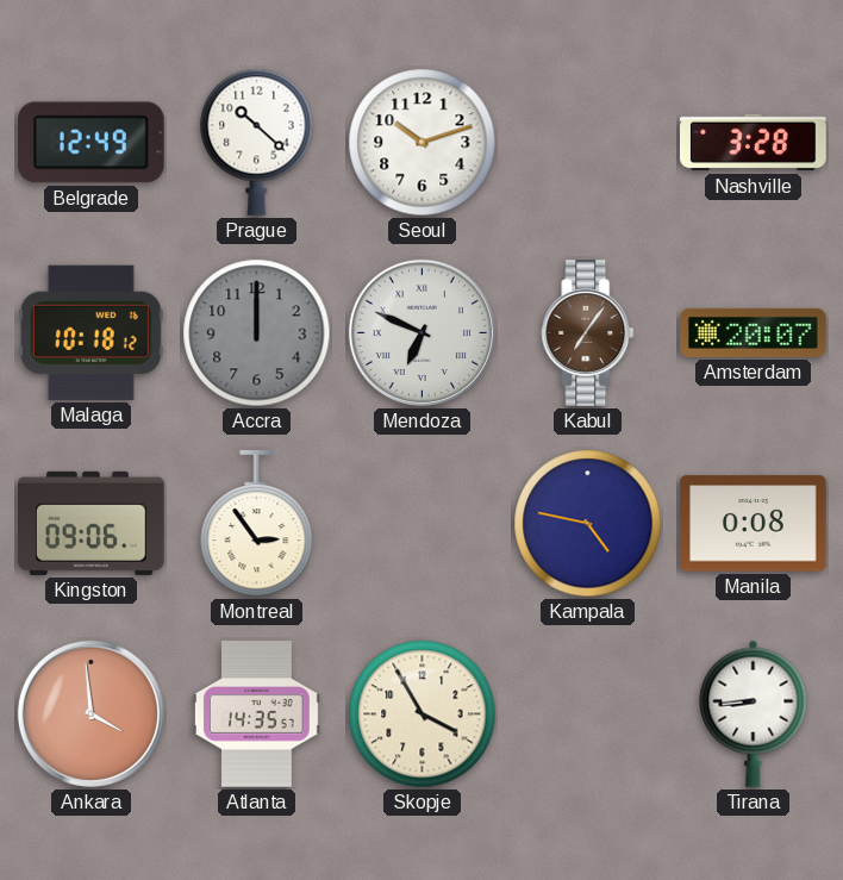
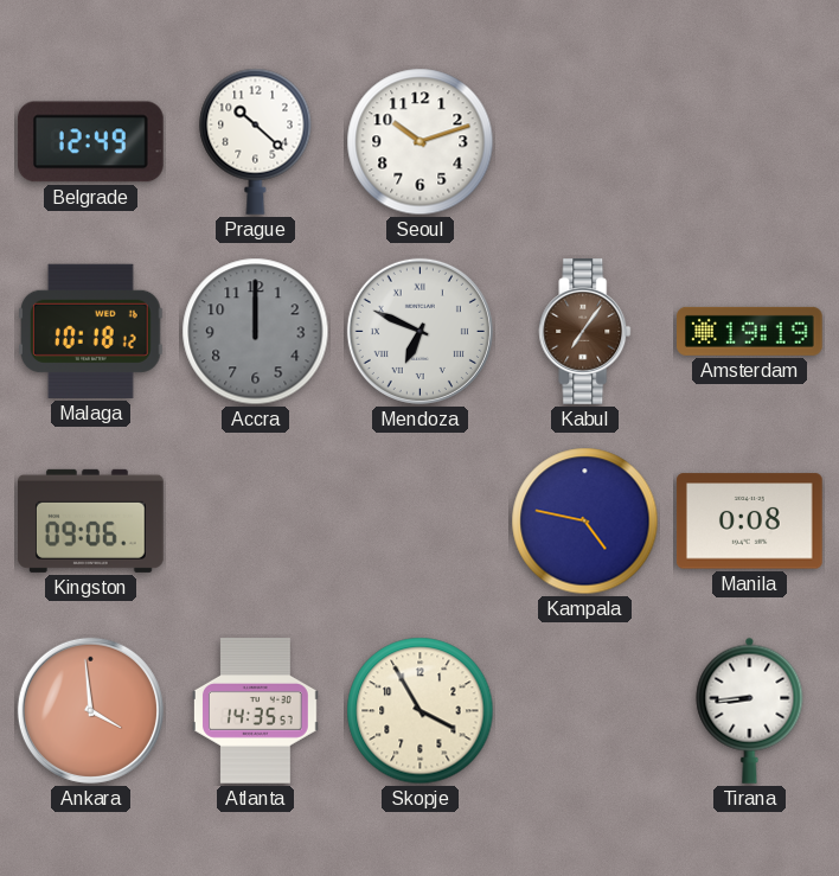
Nashville: 3:28 -> none
Amsterdam: 20:07 -> 19:19
Montreal: 2:54 -> none
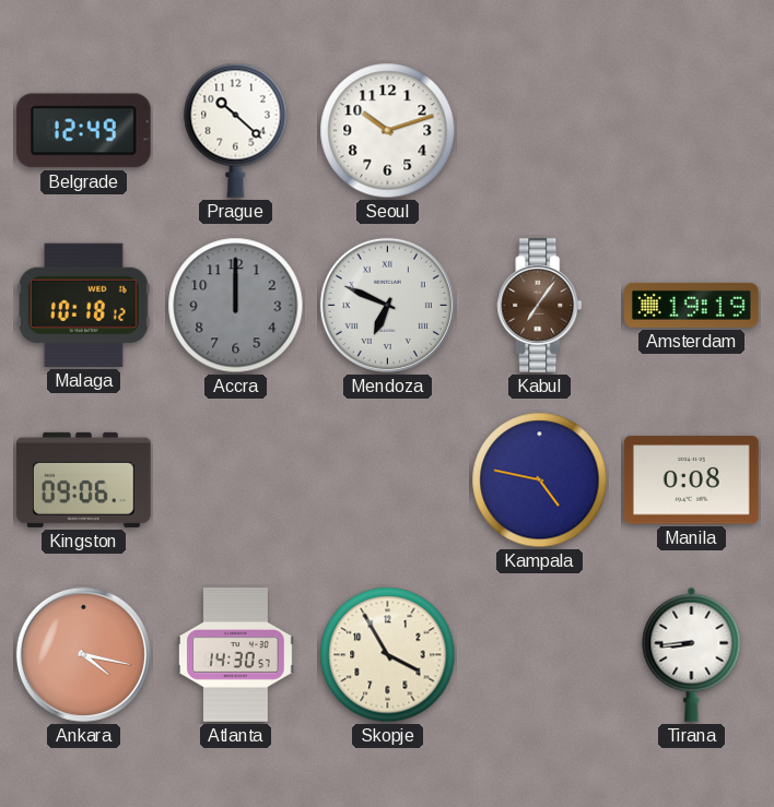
Ankara: 3:59 -> 4:17
Atlanta: 14:35 -> 14:30
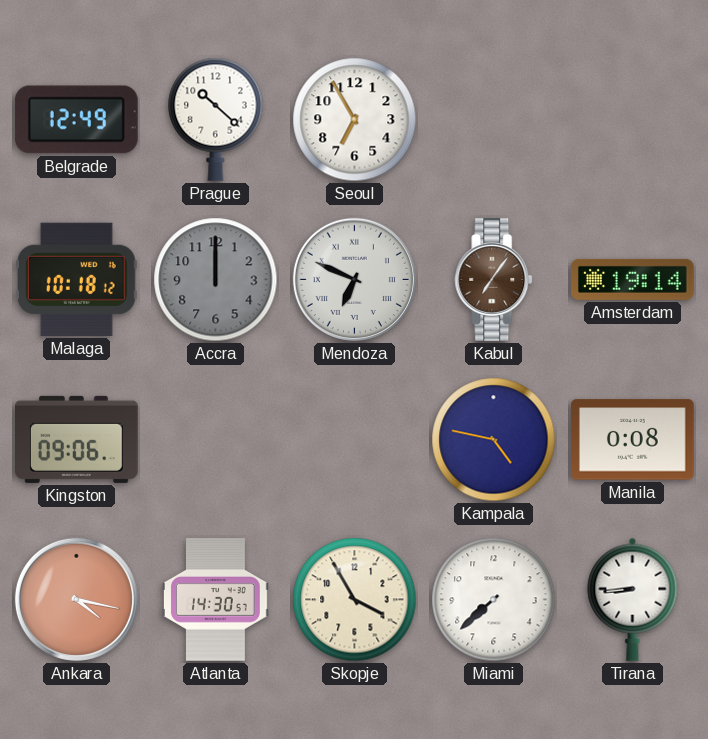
Seoul: 10:12 -> 6:55
Amsterdam: 19:19 -> 19:14
Miami: none -> 7:38
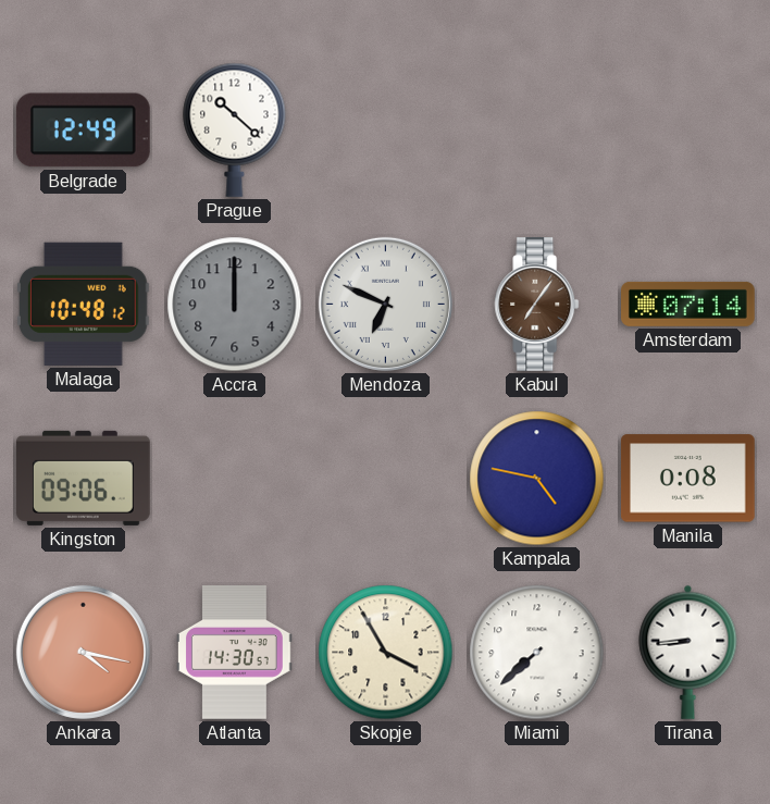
Seoul: 6:55 -> none
Malaga: 10:18 -> 10:48
Amsterdam: 19:14 -> 07:14
